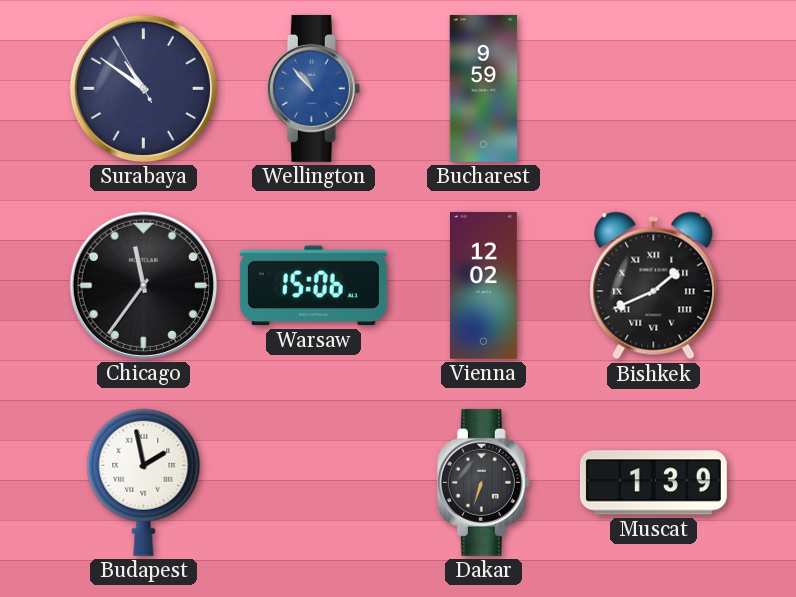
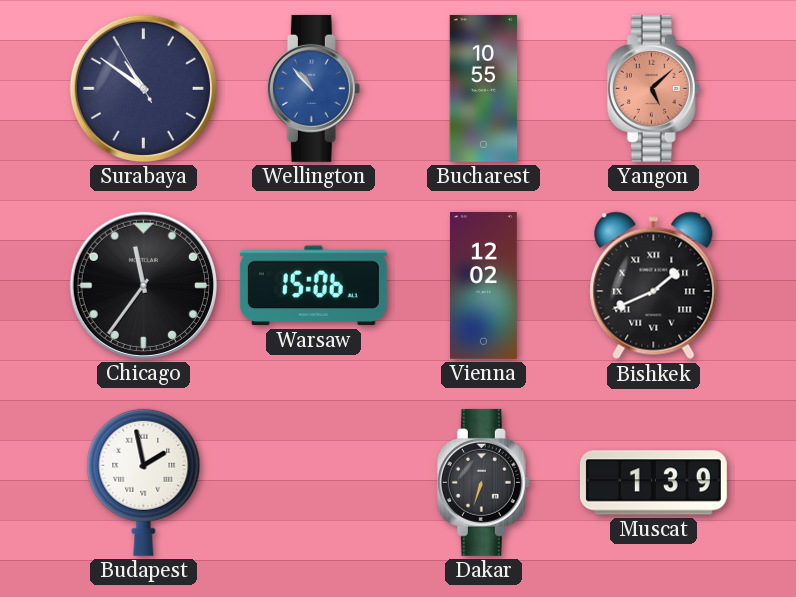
Bucharest: 9:59 -> 10:55
Yangon: none -> 5:08
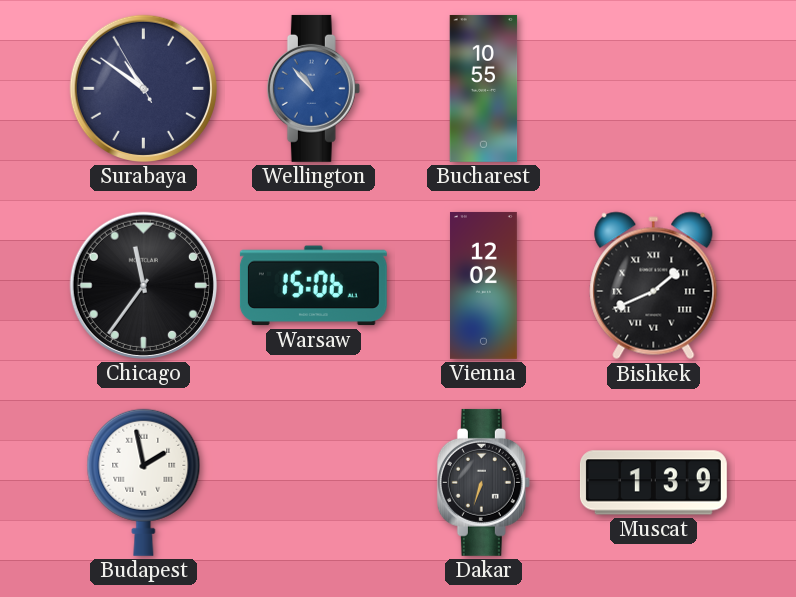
Yangon: 5:08 -> none
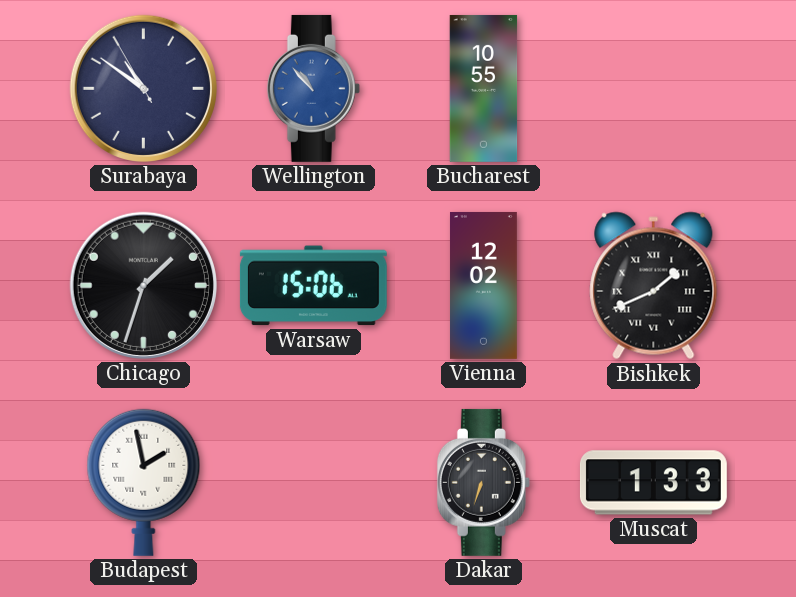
Chicago: 11:36 -> 1:33
Muscat: 1:39 -> 1:33
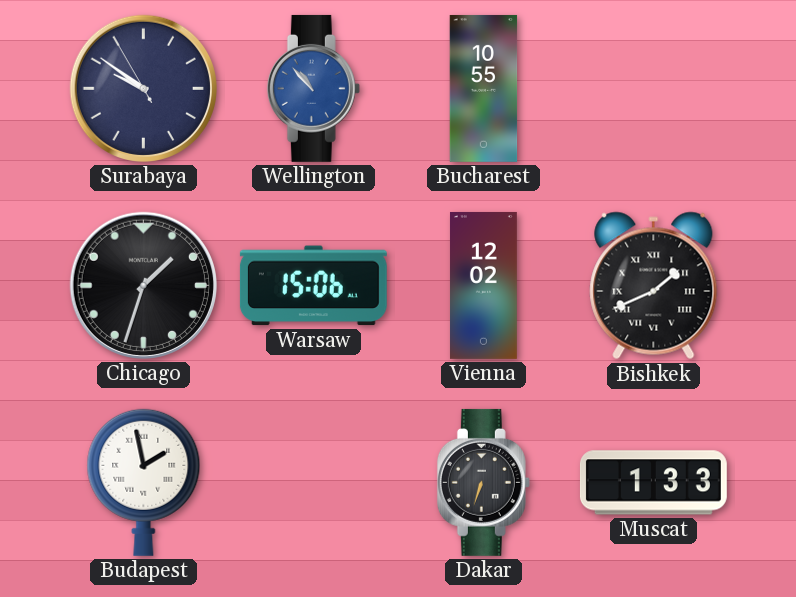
Surabaya: 10:50 -> 9:50
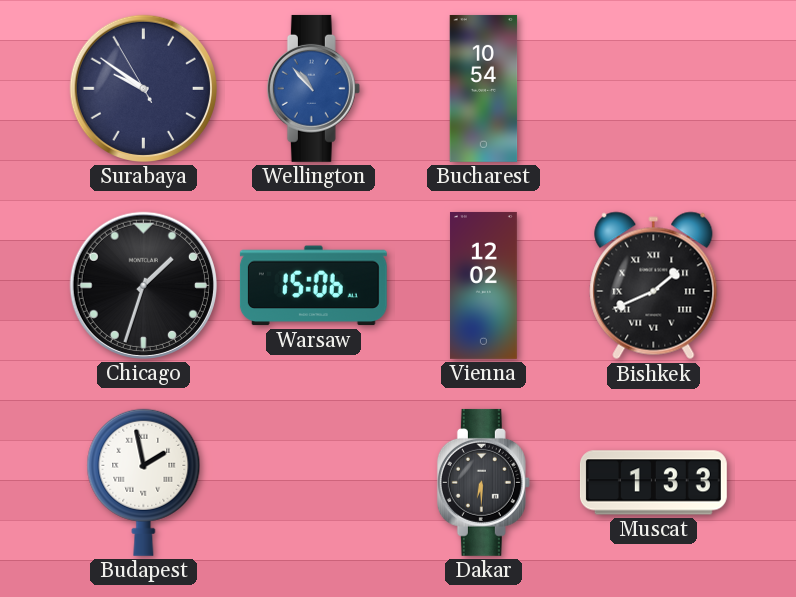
Bucharest: 10:55 -> 10:54
Dakar: 6:33 -> 6:30
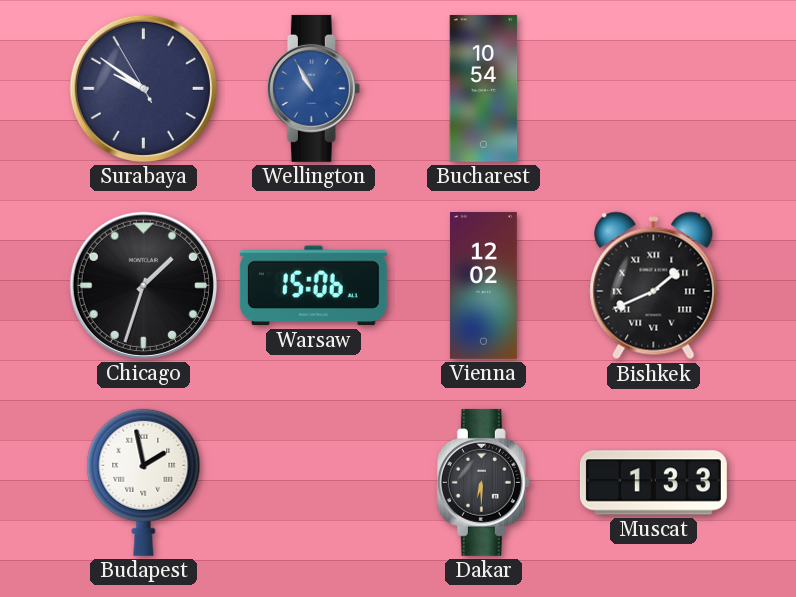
Wellington: 10:53 -> 10:55
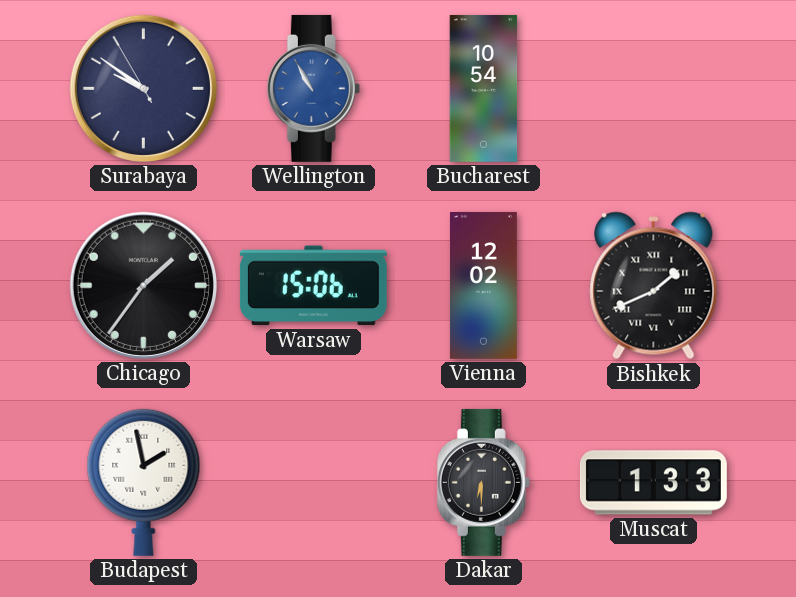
Chicago: 1:33 -> 1:36
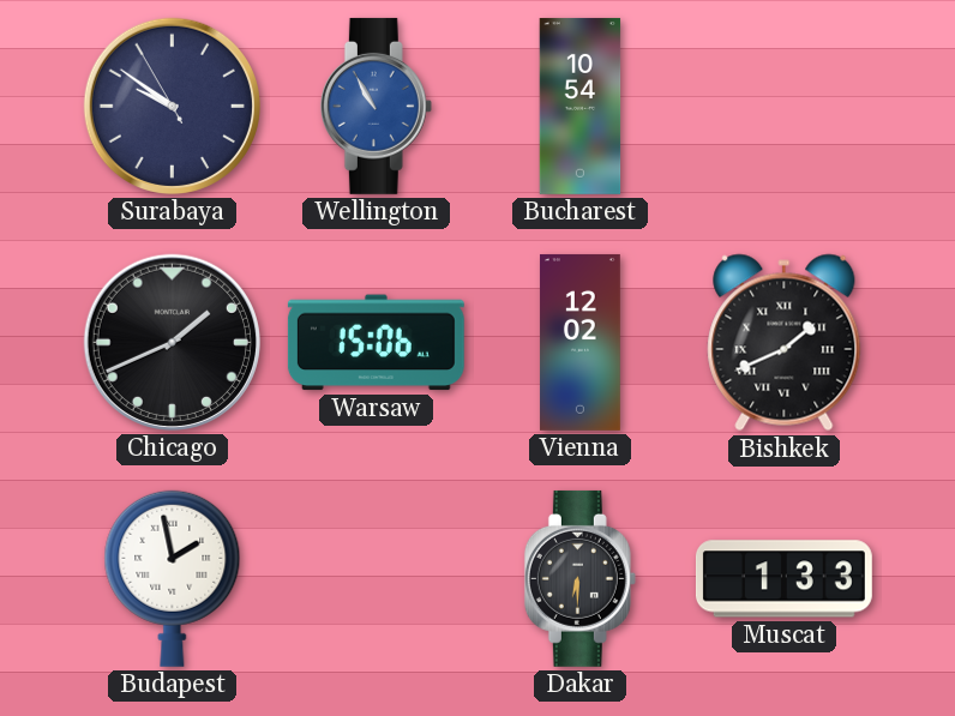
Chicago: 1:36 -> 1:41
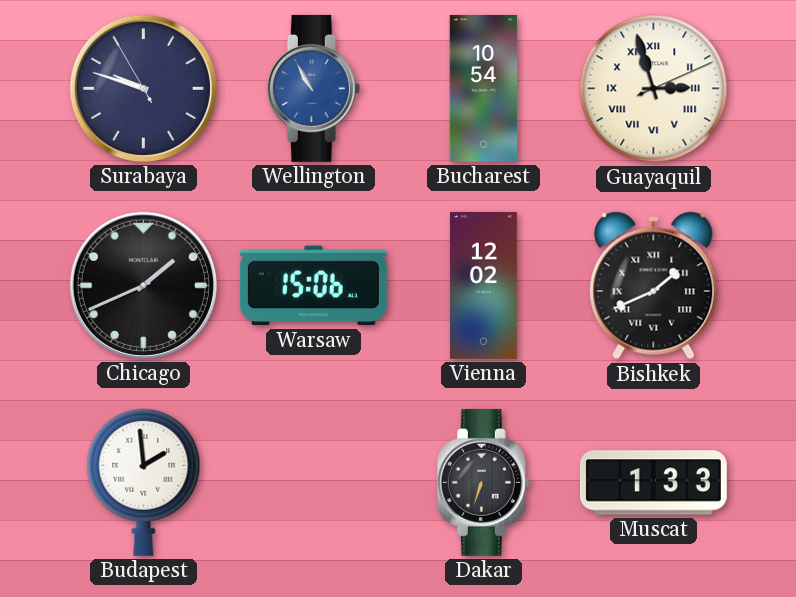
Surabaya: 9:50 -> 9:47
Guayaquil: none -> 2:57
Budapest: 1:58 -> 1:59
Dakar: 6:30 -> 6:33
